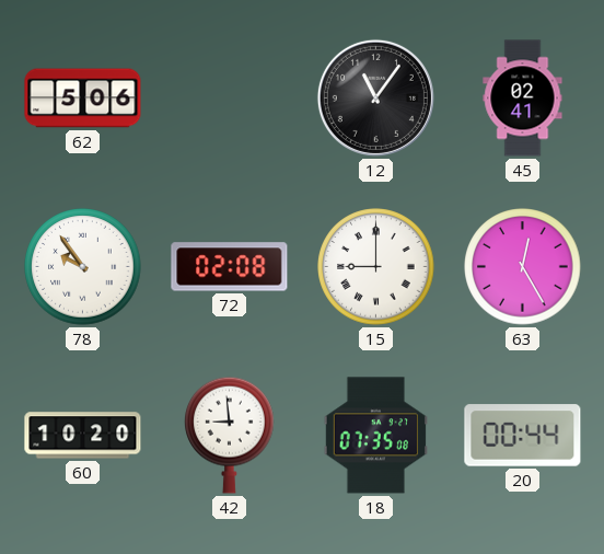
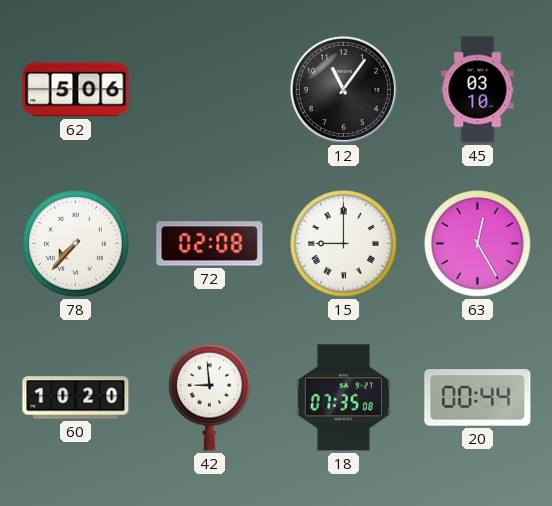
45: 02:41 -> 03:10
78: 9:54 -> 7:37
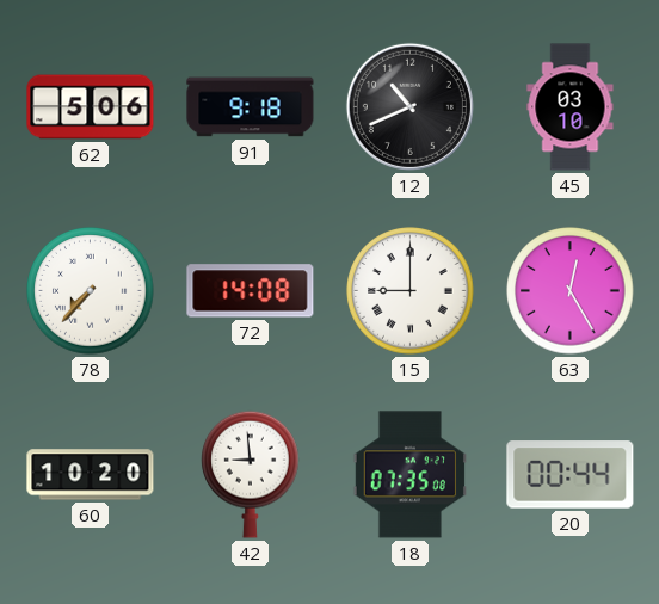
91: none -> 9:18
12: 11:06 -> 10:41
72: 02:08 -> 14:08
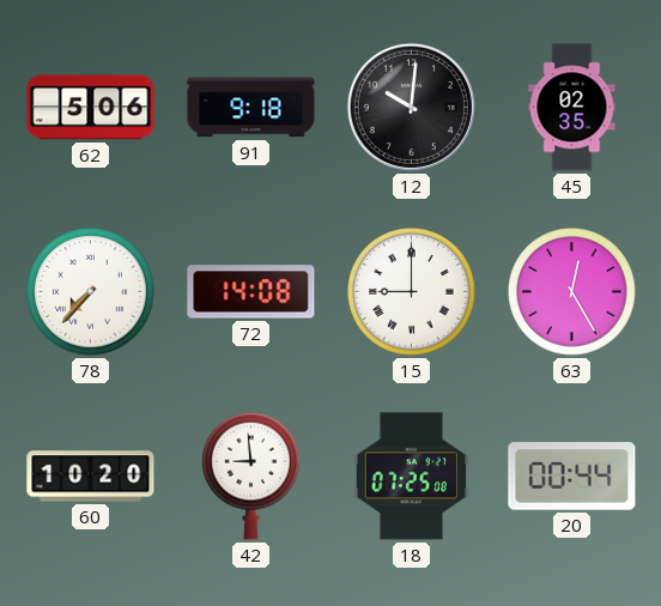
12: 10:41 -> 10:01
45: 03:10 -> 02:35
18: 07:35 -> 07:25
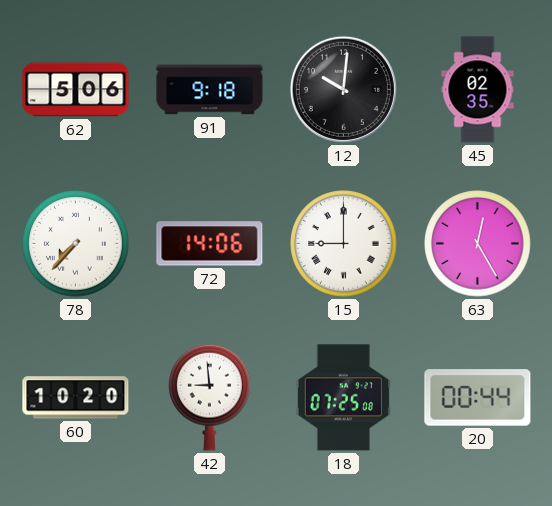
72: 14:08 -> 14:06
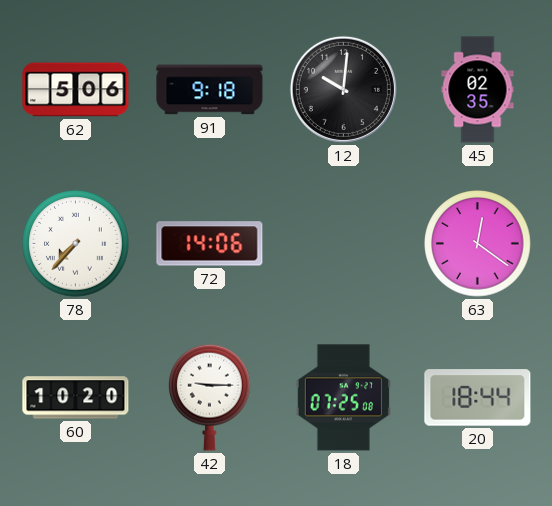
15: 9:00 -> none
63: 12:25 -> 12:21
42: 8:59 -> 9:15
20: 00:44 -> 18:44
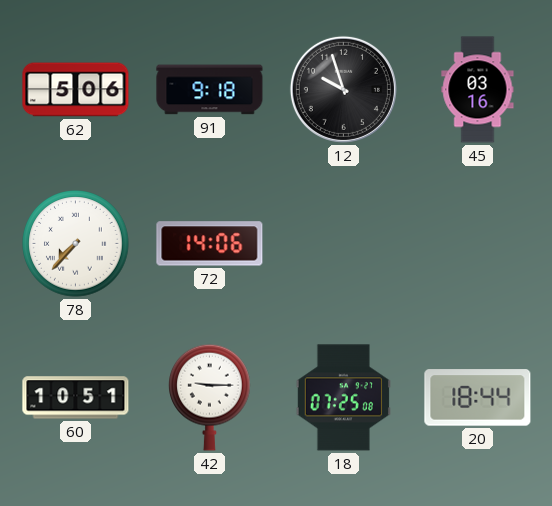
12: 10:01 -> 9:57
45: 02:35 -> 03:16
63: 12:21 -> none
60: 10:20 -> 10:51
